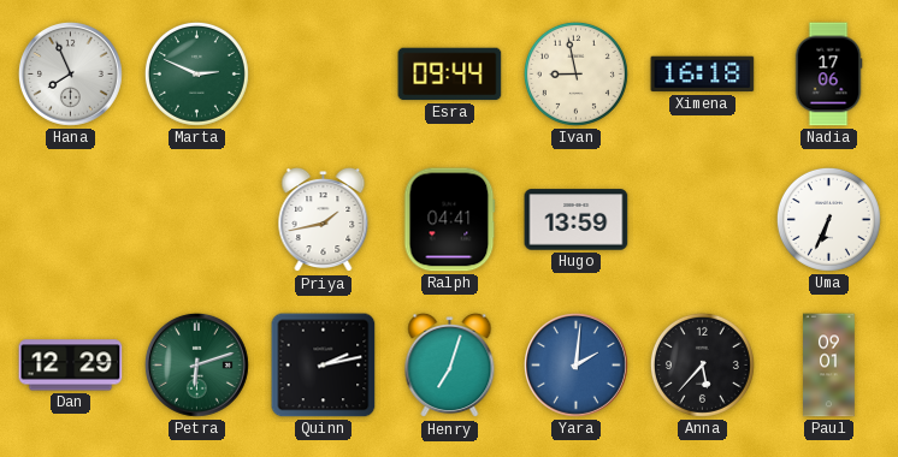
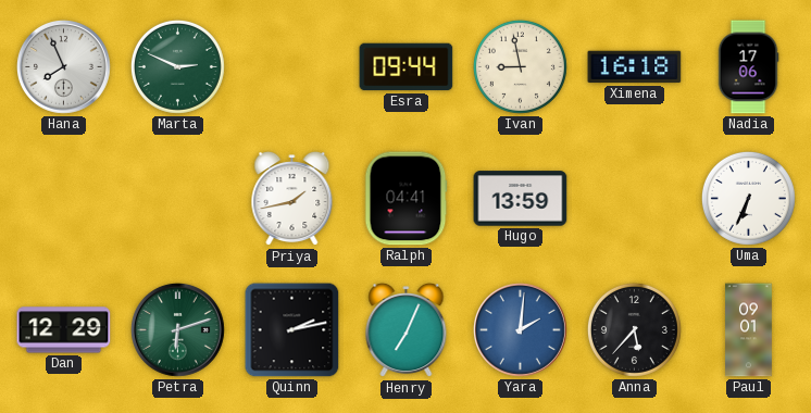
Henry: 7:03 -> 7:04
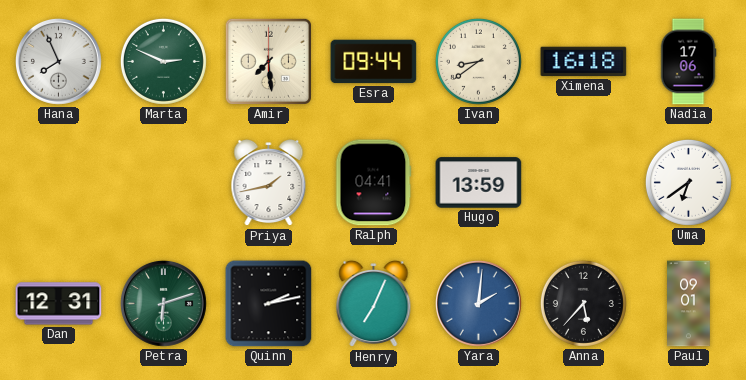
Amir: none -> 7:29
Ivan: 8:58 -> 8:39
Uma: 6:34 -> 6:39
Dan: 12:29 -> 12:31
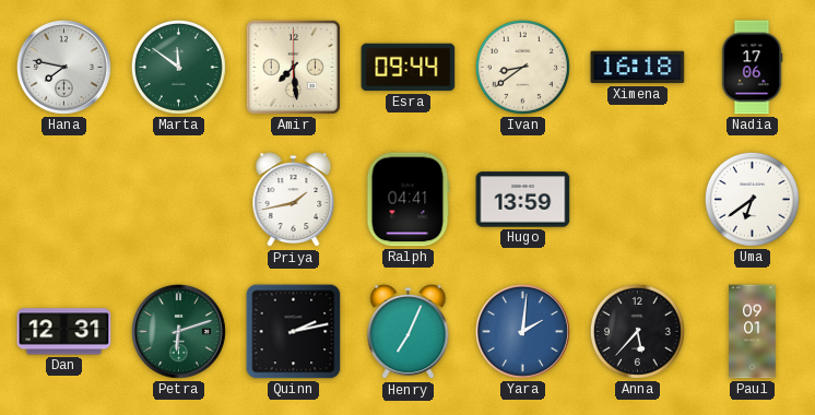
Hana: 7:56 -> 7:47
Marta: 2:49 -> 11:51
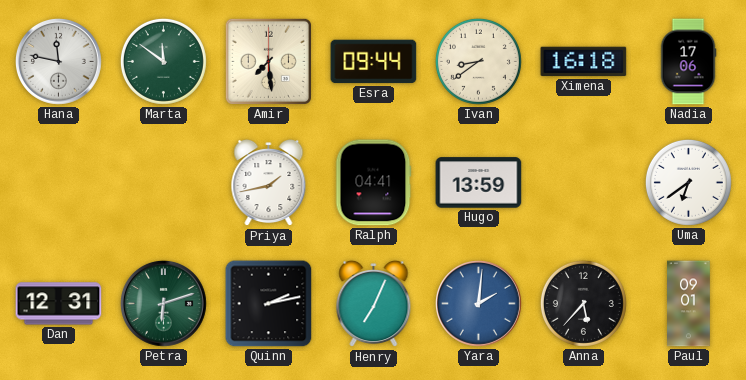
Hana: 7:47 -> 11:47
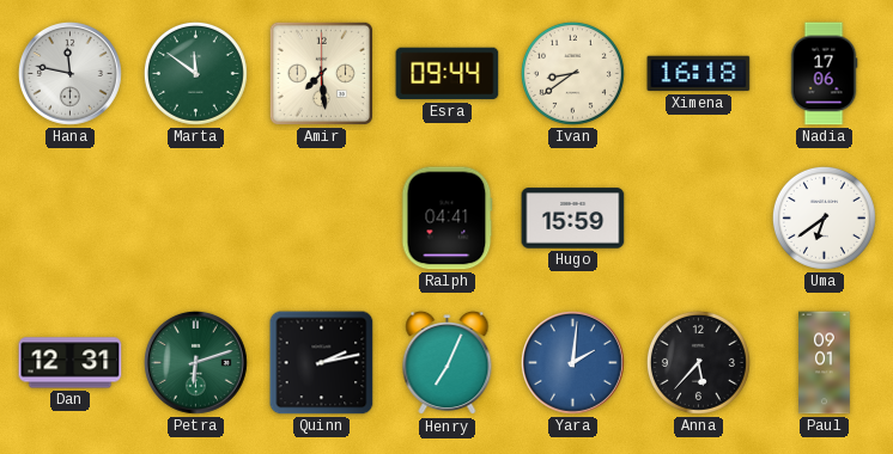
Priya: 1:43 -> none
Hugo: 13:59 -> 15:59
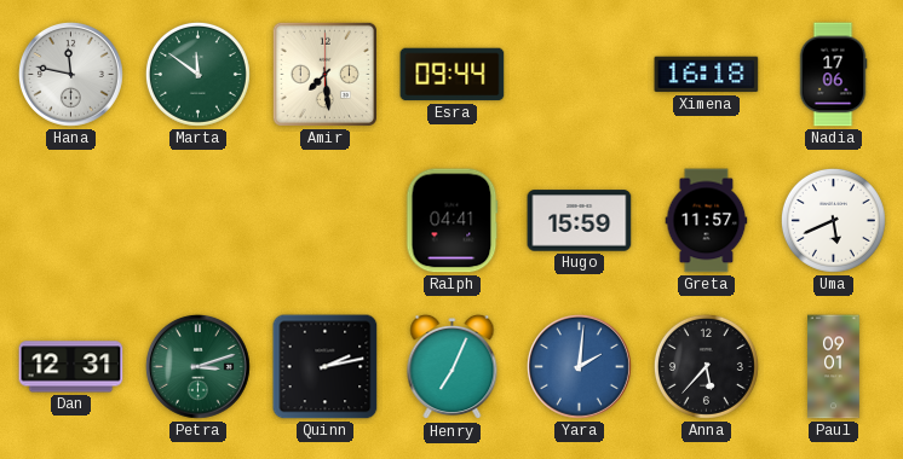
Ivan: 8:39 -> none
Greta: none -> 11:57
Uma: 6:39 -> 5:41
Petra: 6:12 -> 3:12
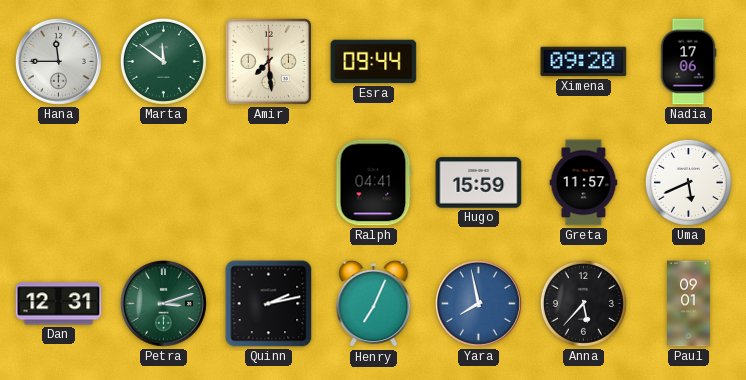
Hana: 11:47 -> 11:45
Ximena: 16:18 -> 09:20
Yara: 2:01 -> 7:58
